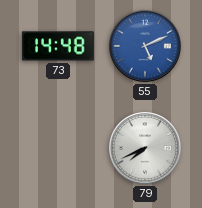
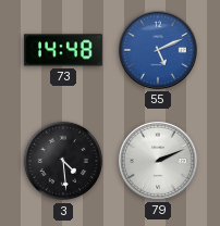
3: none -> 4:29
79: 7:41 -> 2:11
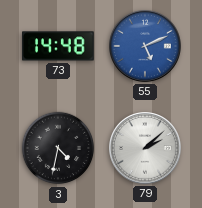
3: 4:29 -> 4:32
79: 2:11 -> 2:08
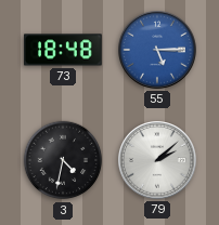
73: 14:48 -> 18:48
55: 5:11 -> 5:15
